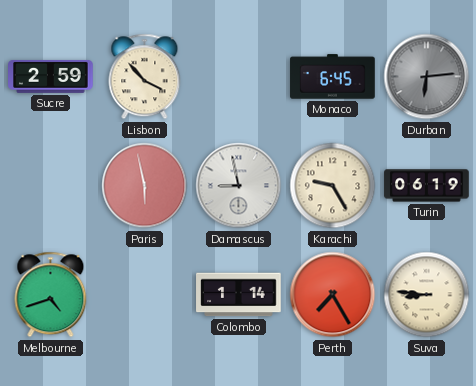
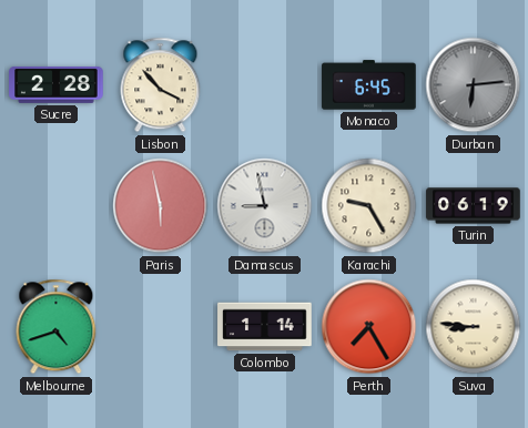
Sucre: 2:59 -> 2:28
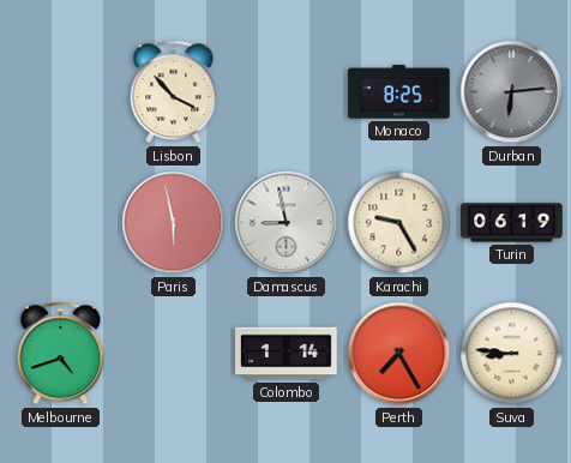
Sucre: 2:28 -> none
Monaco: 6:45 -> 8:25
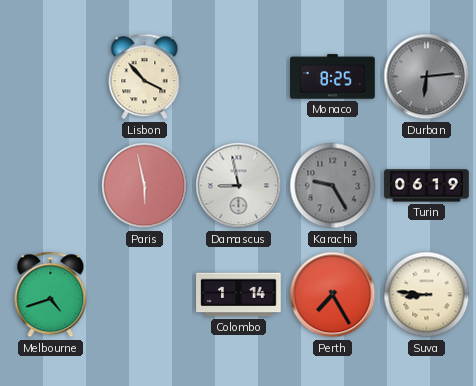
Karachi dial: cream -> grey
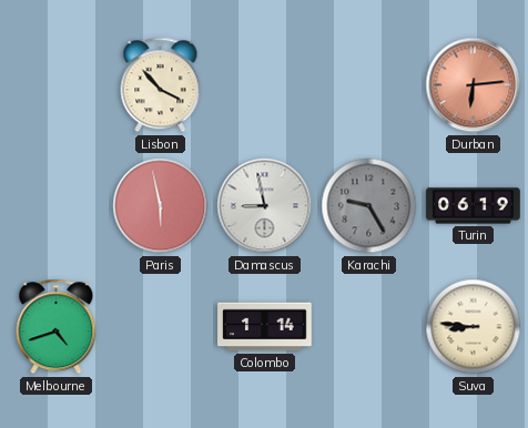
Monaco: 8:25 -> none
Durban dial: grey -> salmon
Perth: 7:25 -> none
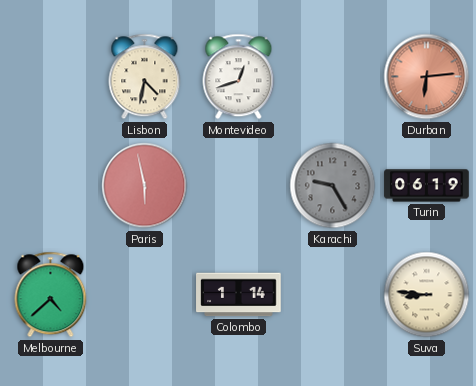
Lisbon: 3:53 -> 4:32
Montevideo: none -> 12:42
Damascus: 8:58 -> none
Melbourne: 4:42 -> 4:38
